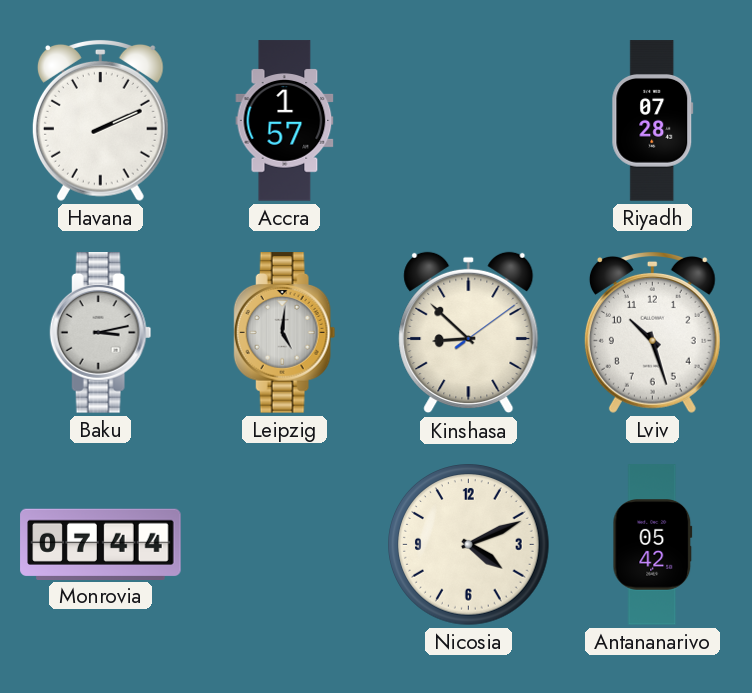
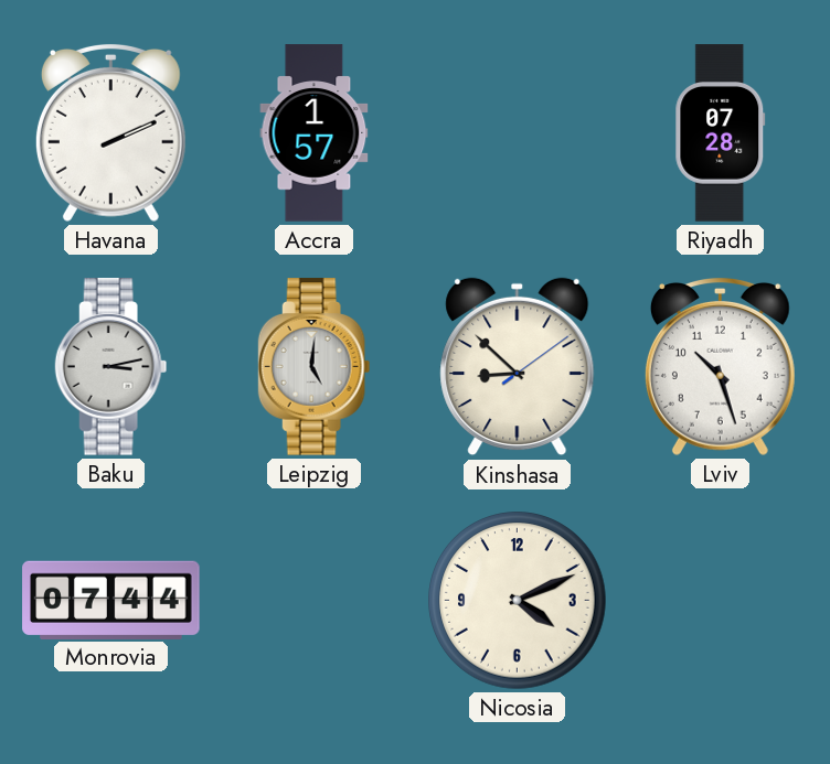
Antananarivo: 05:42 -> none
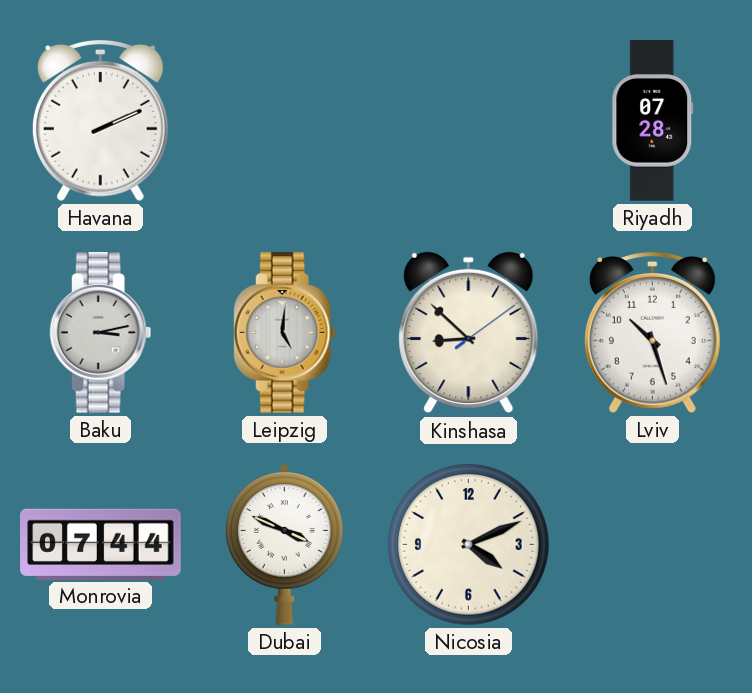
Accra: 1:57 -> none
Dubai: none -> 3:49
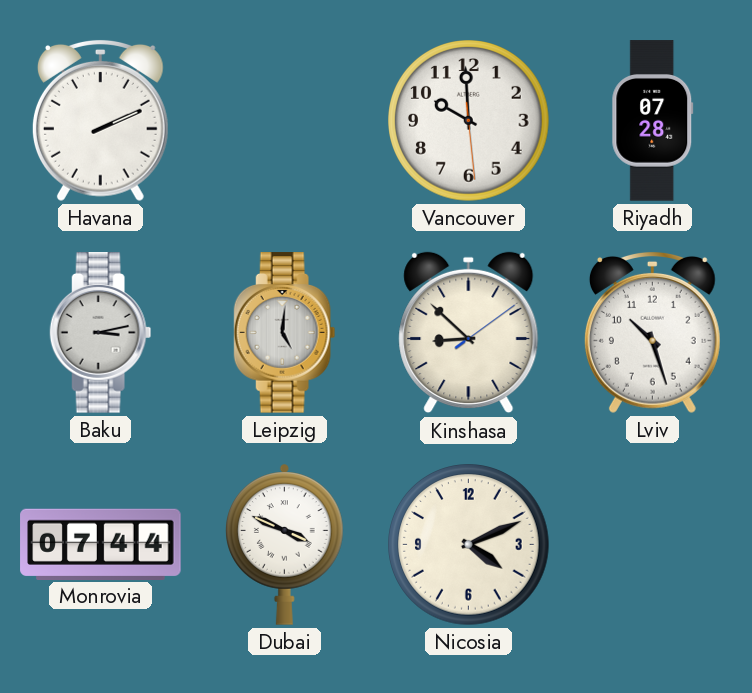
Vancouver: none -> 9:59
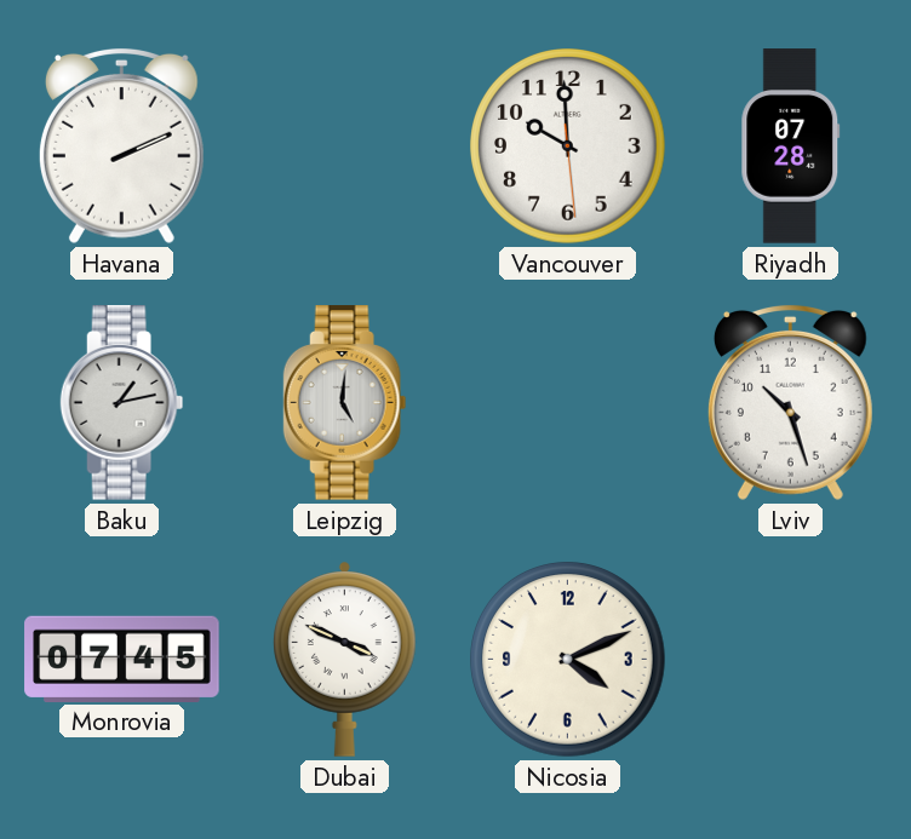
Baku: 3:13 -> 1:13
Kinshasa: 8:52 -> none
Monrovia: 07:44 -> 07:45
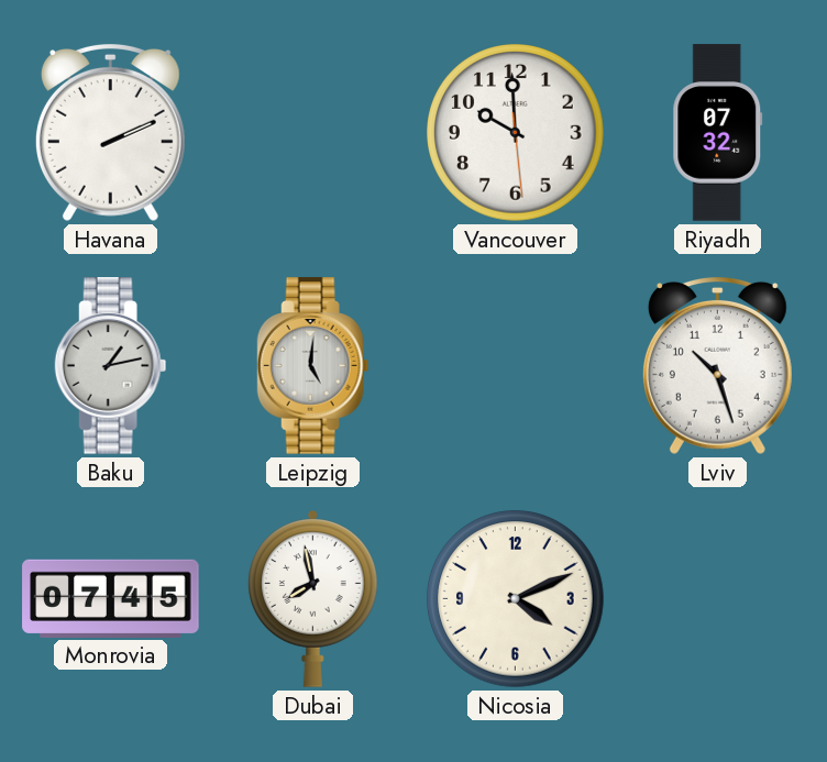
Riyadh: 07:28 -> 07:32
Dubai: 3:49 -> 7:58
